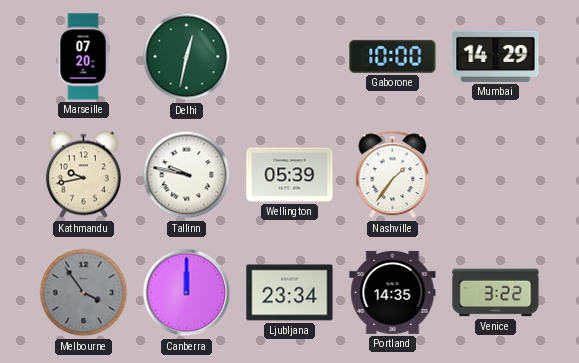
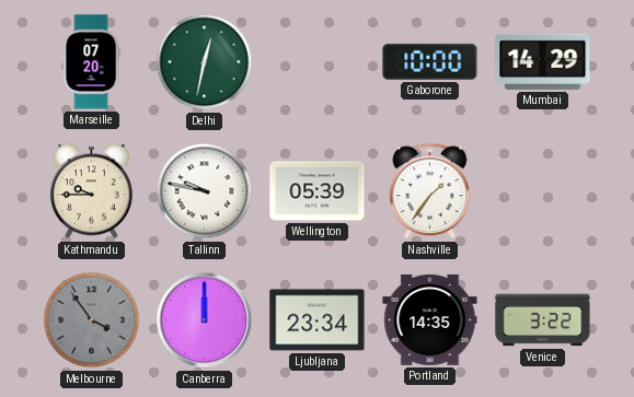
Kathmandu: 9:43 -> 9:45
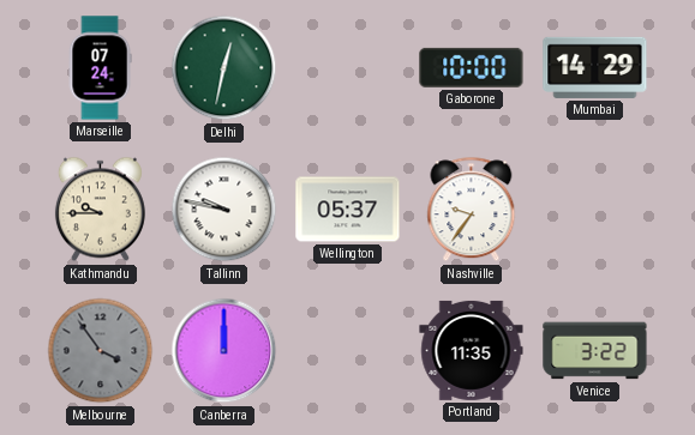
Marseille: 07:20 -> 07:24
Wellington: 05:39 -> 05:37
Nashville: 1:36 -> 9:36
Ljubljana: 23:34 -> none
Portland: 14:35 -> 11:35
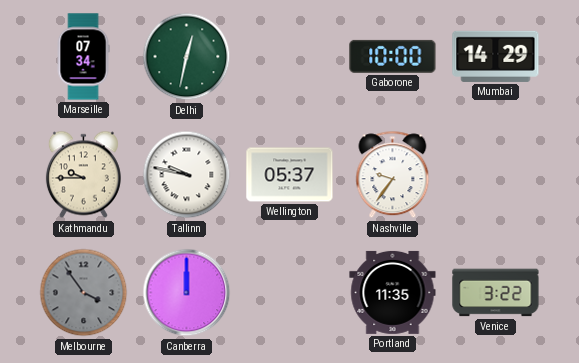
Marseille: 07:24 -> 07:34
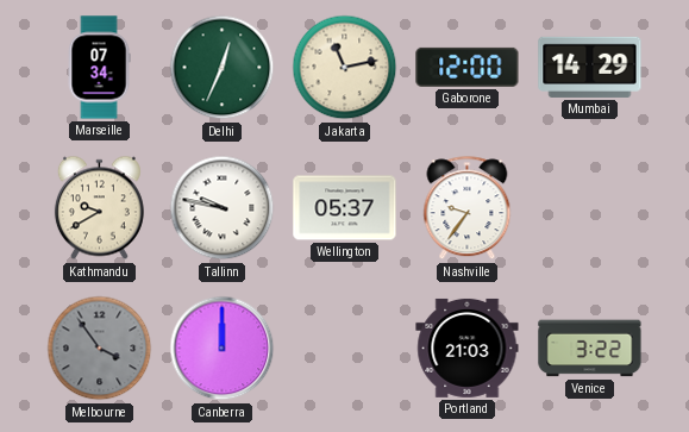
Delhi: 12:32 -> 12:34
Jakarta: none -> 11:13
Gaborone: 10:00 -> 12:00
Kathmandu: 9:45 -> 9:40
Portland: 11:35 -> 21:03
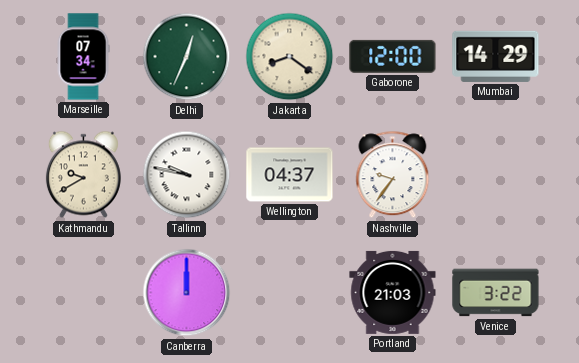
Jakarta: 11:13 -> 8:21
Wellington: 05:37 -> 04:37
Melbourne: 3:54 -> none
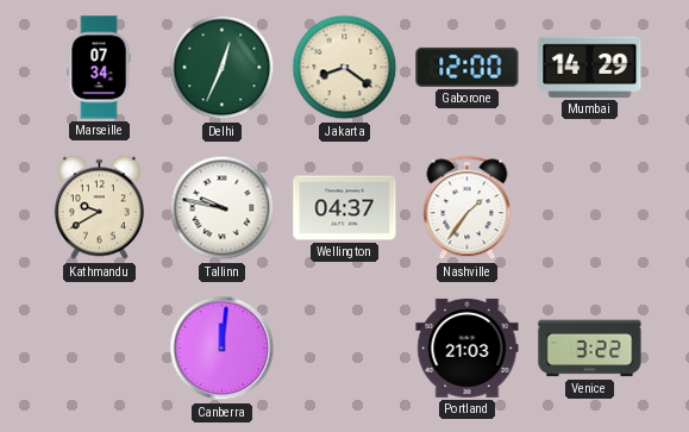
Nashville: 9:36 -> 1:36
Canberra: 12:00 -> 12:01
